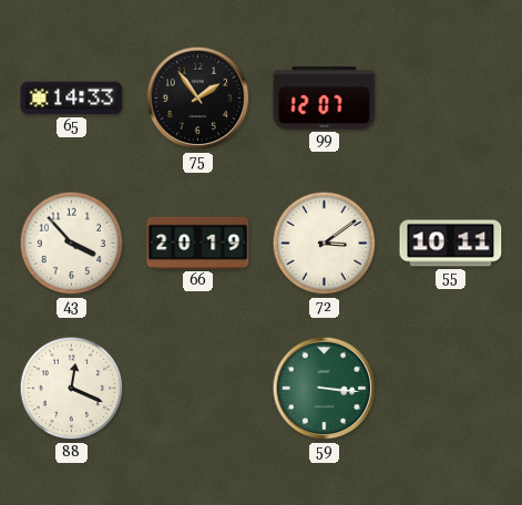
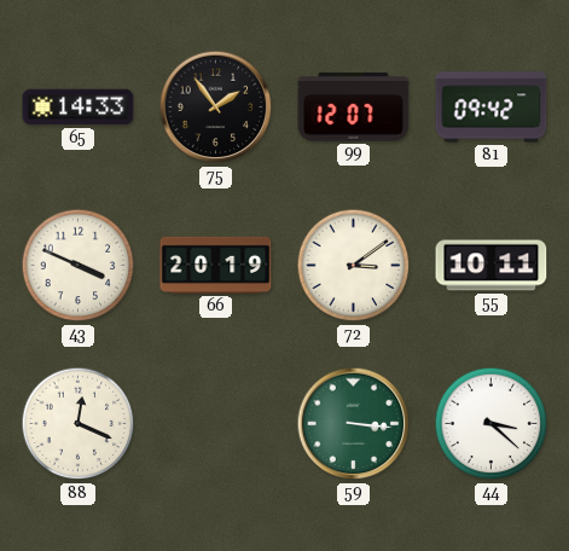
81: none -> 09:42
43: 3:53 -> 3:49
44: none -> 3:22
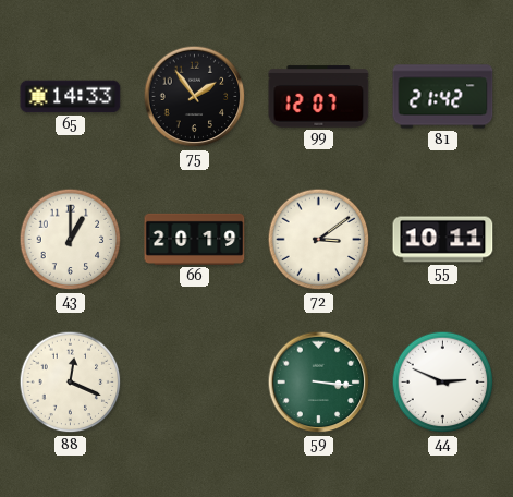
81: 09:42 -> 21:42
43: 3:49 -> 1:00
44: 3:22 -> 2:49
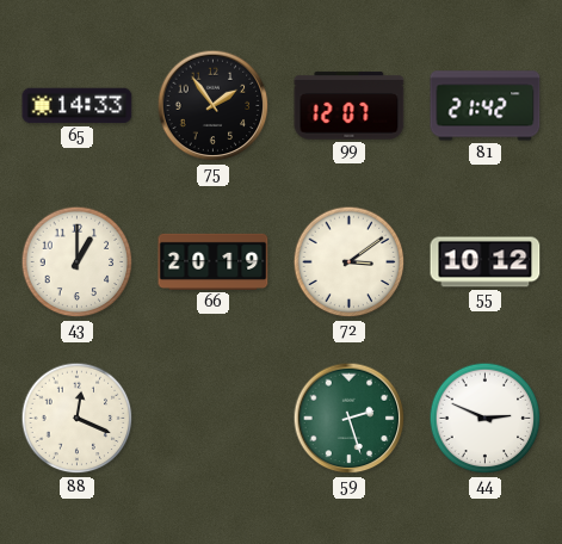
55: 10:11 -> 10:12
59: 3:16 -> 2:27
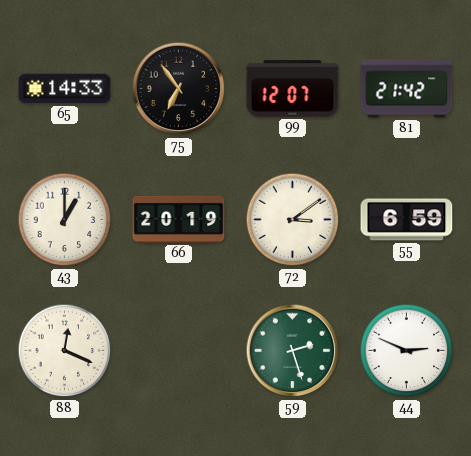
75: 1:54 -> 6:54
55: 10:12 -> 6:59
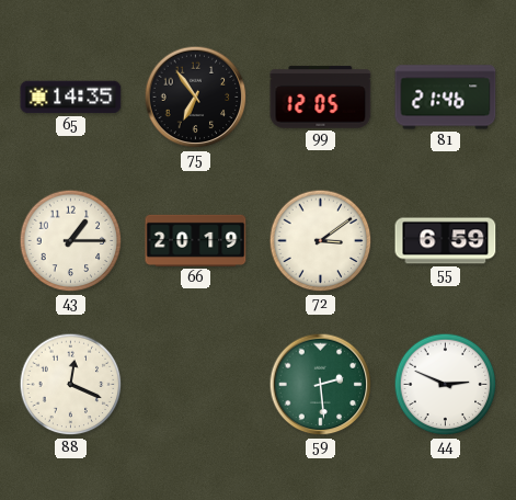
65: 14:33 -> 14:35
99: 12:07 -> 12:05
81: 21:42 -> 21:46
43: 1:00 -> 1:15
59: 2:27 -> 2:29
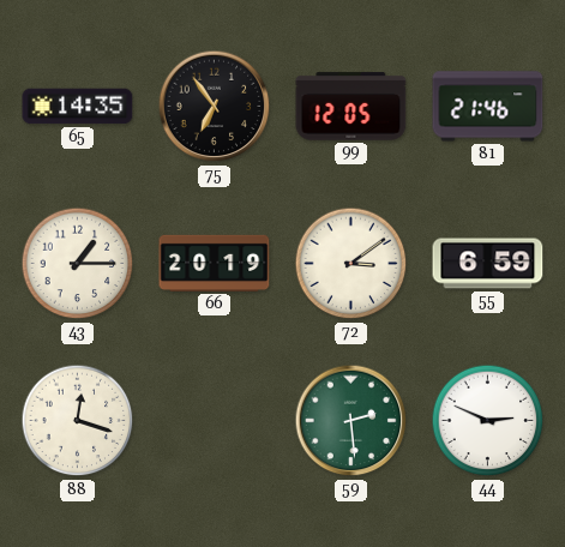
88: 12:19 -> 12:18
